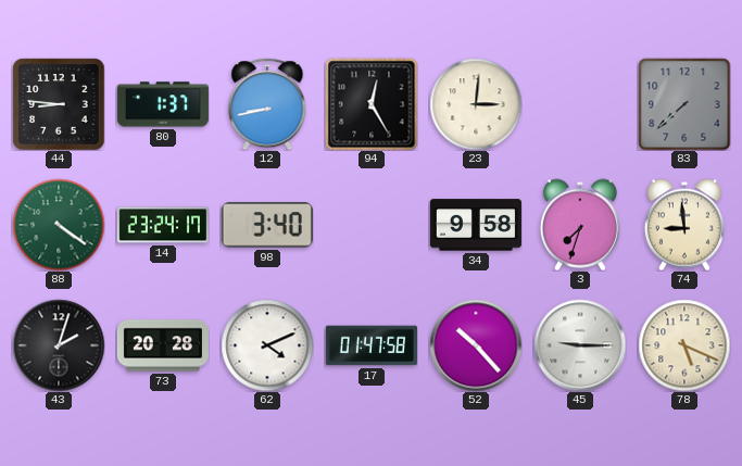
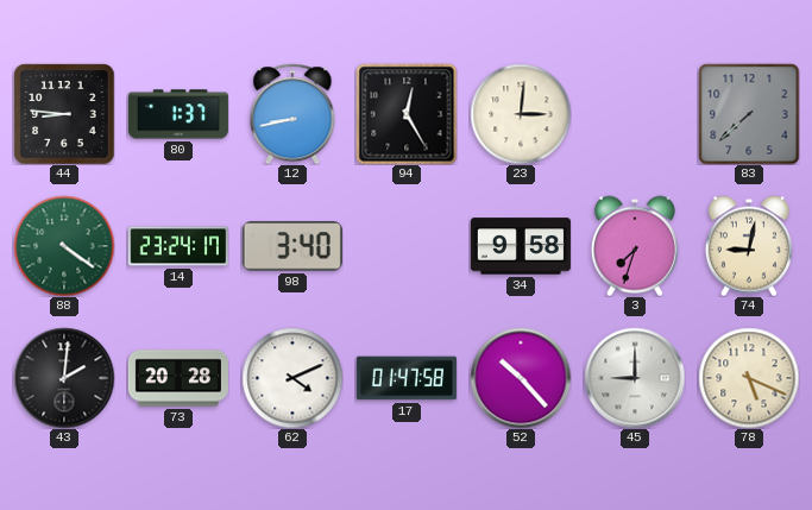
74: 8:59 -> 9:02
43: 2:03 -> 2:01
45: 9:15 -> 9:00
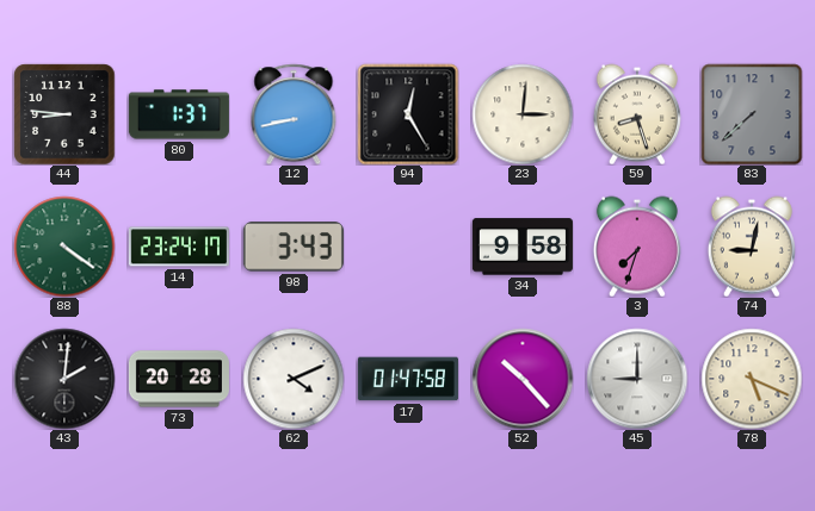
59: none -> 8:27
98: 3:40 -> 3:43
